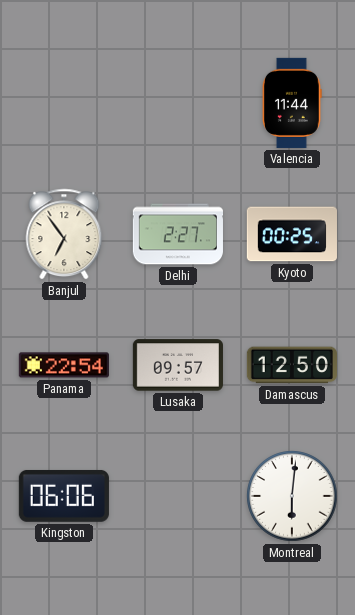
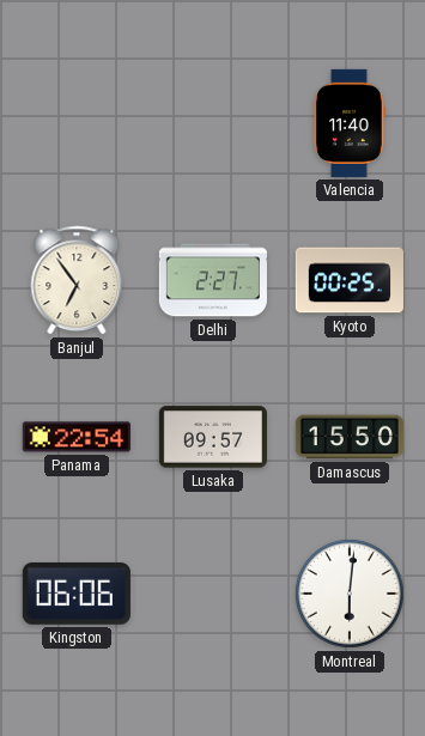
Valencia: 11:44 -> 11:40
Damascus: 12:50 -> 15:50
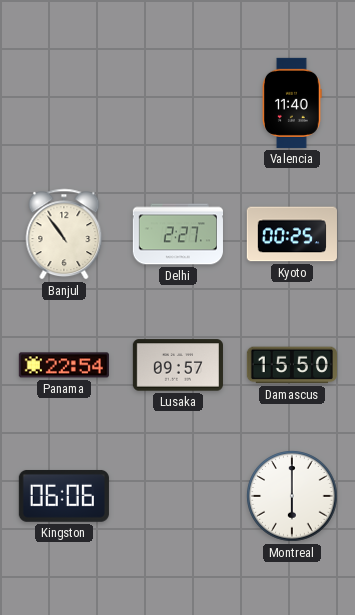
Banjul: 6:54 -> 10:54
Montreal: 6:01 -> 6:00
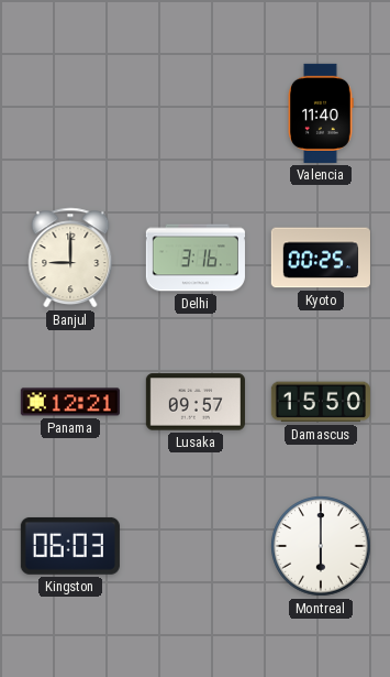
Banjul: 10:54 -> 9:00
Delhi: 2:27 -> 3:16
Panama: 22:54 -> 12:21
Kingston: 06:06 -> 06:03
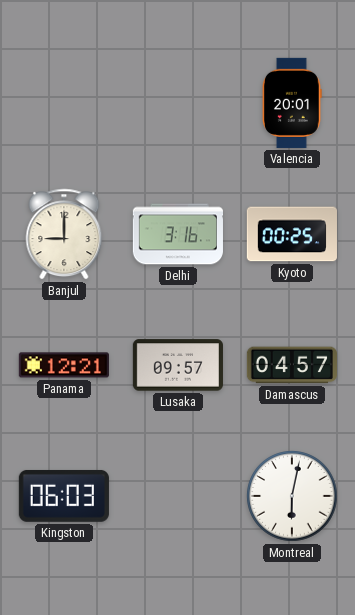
Valencia: 11:40 -> 20:01
Damascus: 15:50 -> 04:57
Montreal: 6:00 -> 6:02
